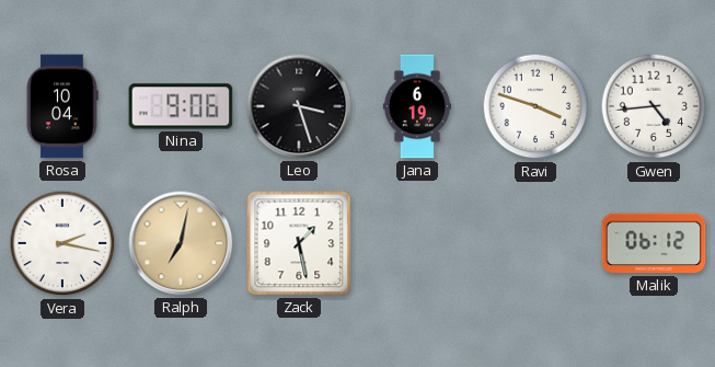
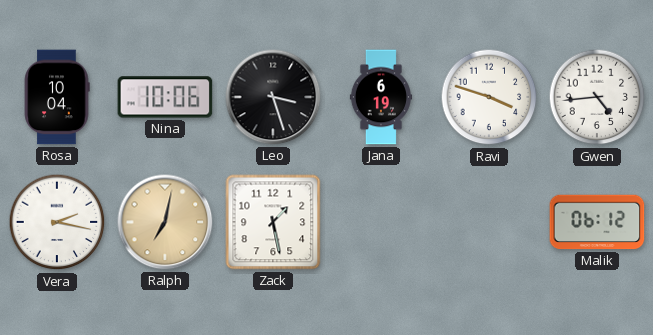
Nina: 9:06 -> 10:06
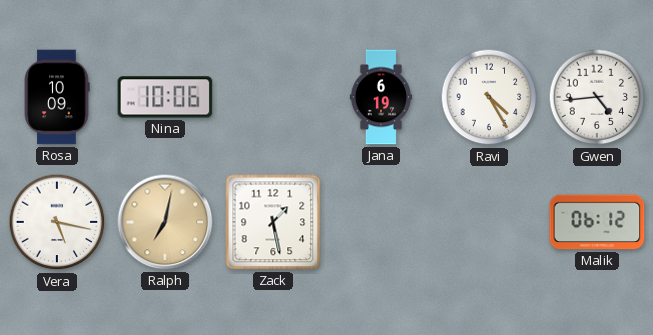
Rosa: 10:04 -> 10:09
Leo: 3:27 -> none
Ravi: 3:48 -> 4:25
Vera: 2:17 -> 5:17
